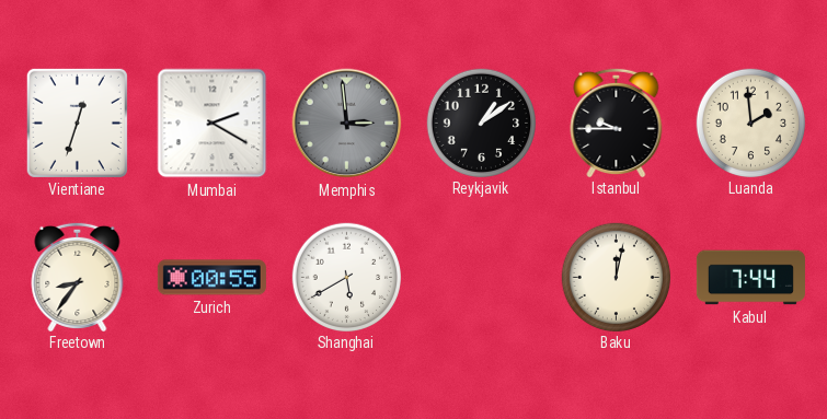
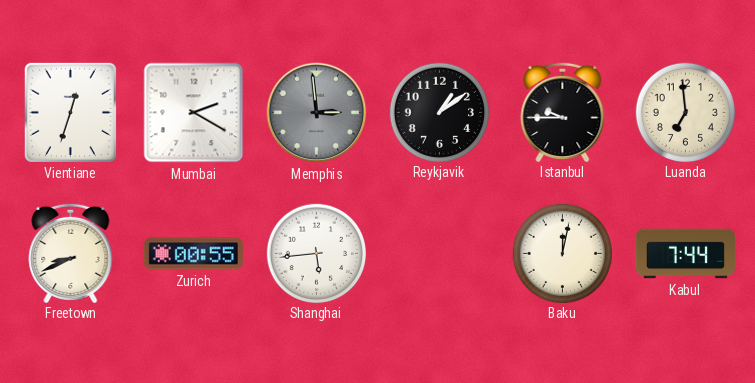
Luanda: 1:59 -> 6:59
Freetown: 8:36 -> 8:41
Shanghai: 5:40 -> 5:44
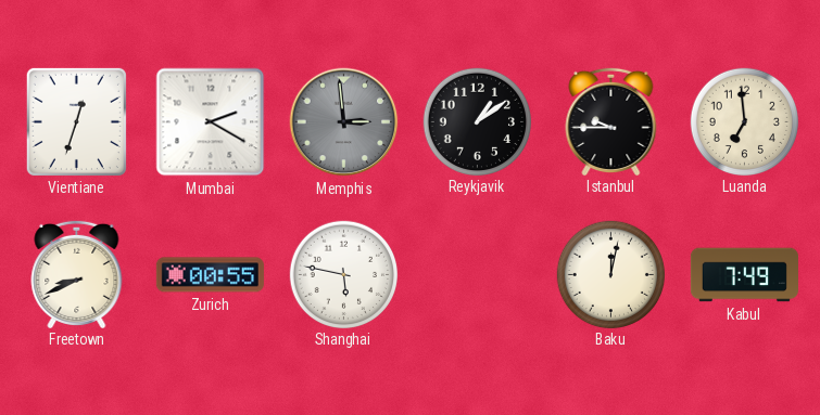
Shanghai: 5:44 -> 5:47
Kabul: 7:44 -> 7:49
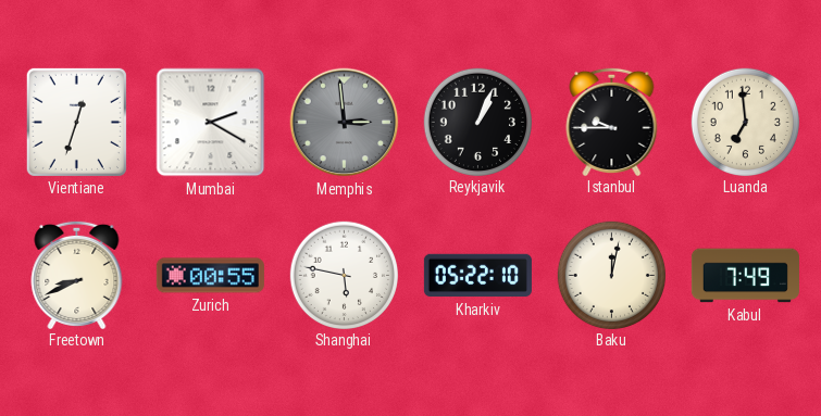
Reykjavik: 1:09 -> 1:04
Kharkiv: none -> 05:22
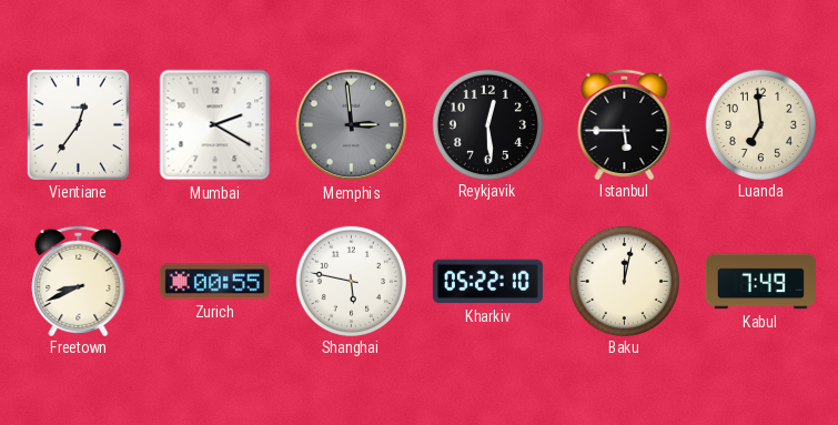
Vientiane: 12:33 -> 12:36
Reykjavik: 1:04 -> 12:29
Istanbul: 9:45 -> 5:45
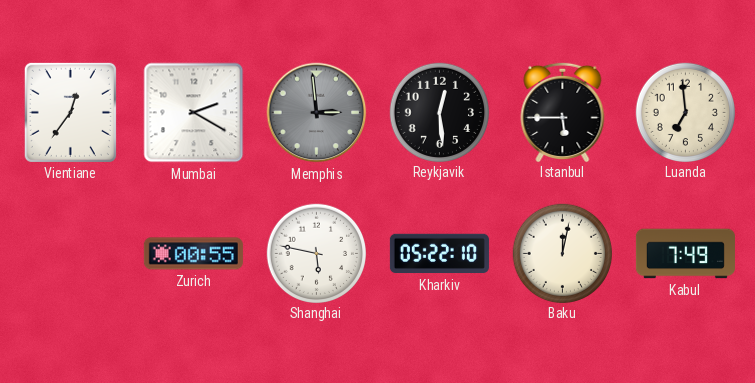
Freetown: 8:41 -> none
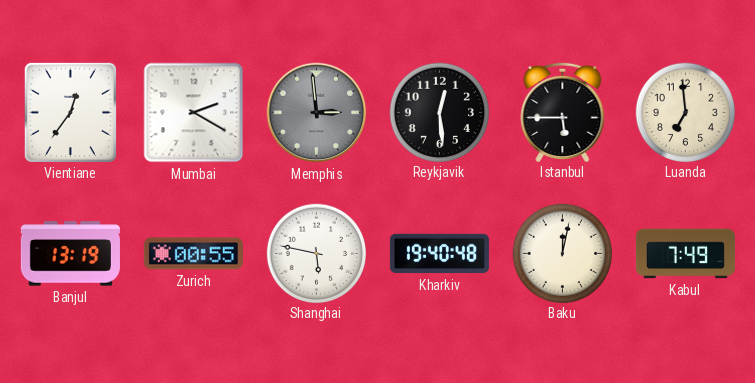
Banjul: none -> 13:19
Kharkiv: 05:22 -> 19:40
